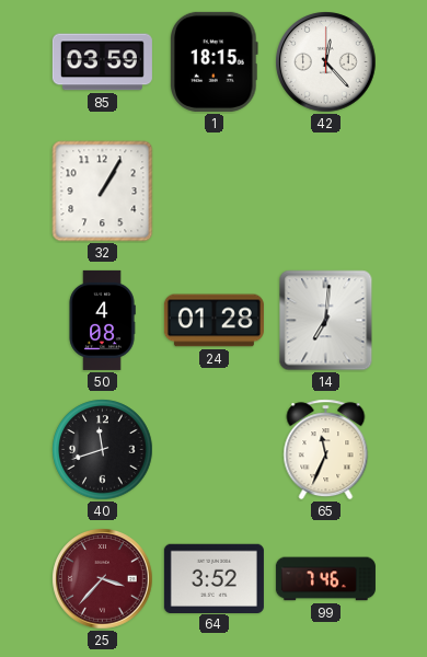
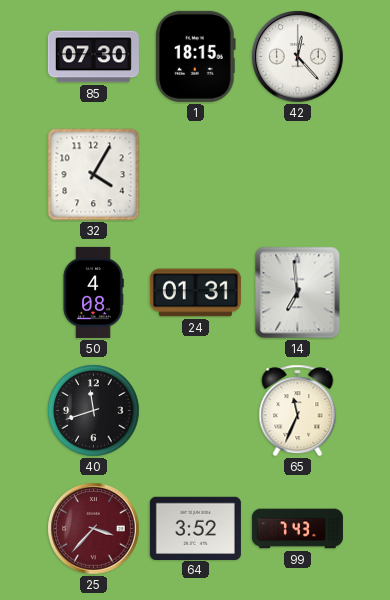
85: 03:59 -> 07:30
32: 1:05 -> 4:05
24: 01:28 -> 01:31
14: 7:01 -> 6:59
99: 7:46 -> 7:43
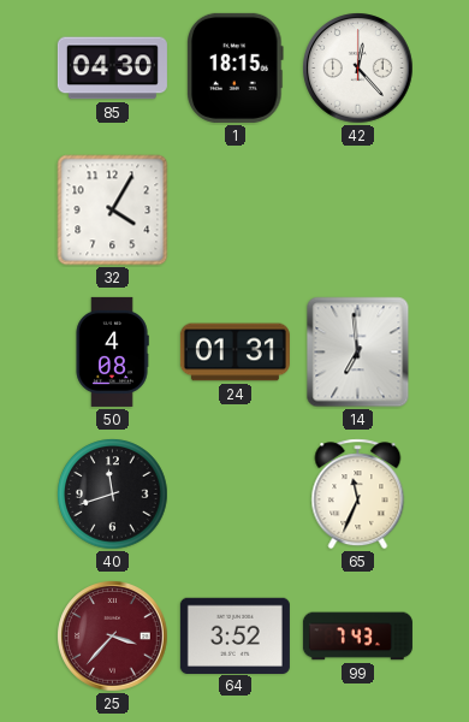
85: 07:30 -> 04:30
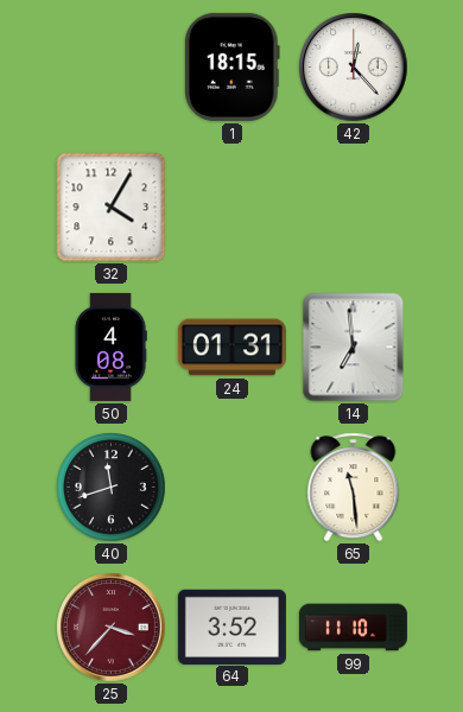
85: 04:30 -> none
65: 11:34 -> 11:29
99: 7:43 -> 11:10
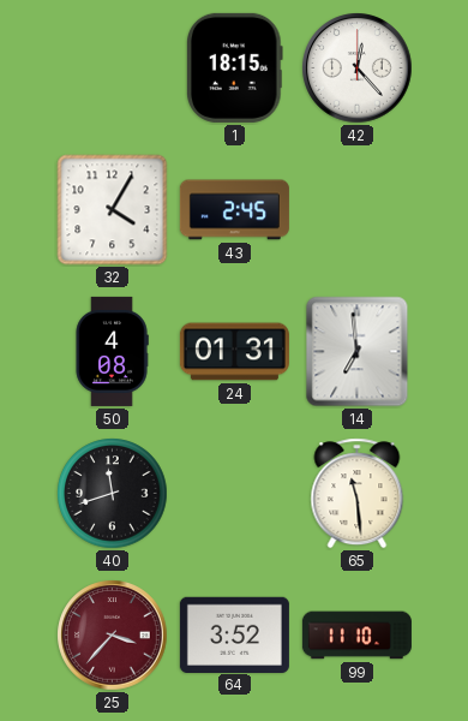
43: none -> 2:45
